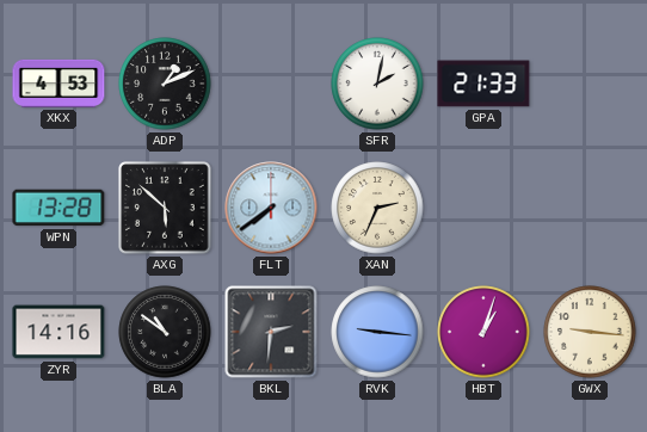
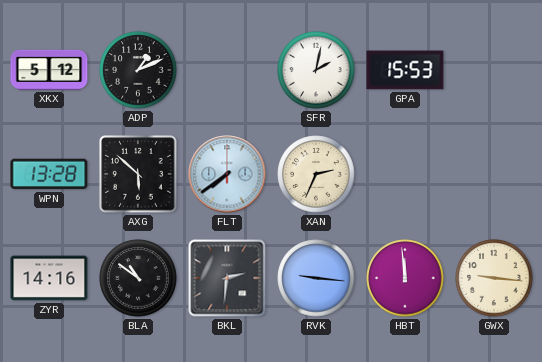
XKX: 4:53 -> 5:12
GPA: 21:33 -> 15:53
HBT: 1:03 -> 11:59
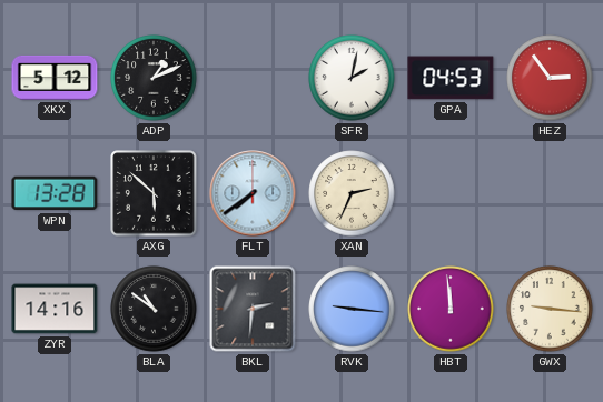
GPA: 15:53 -> 04:53
HEZ: none -> 2:54
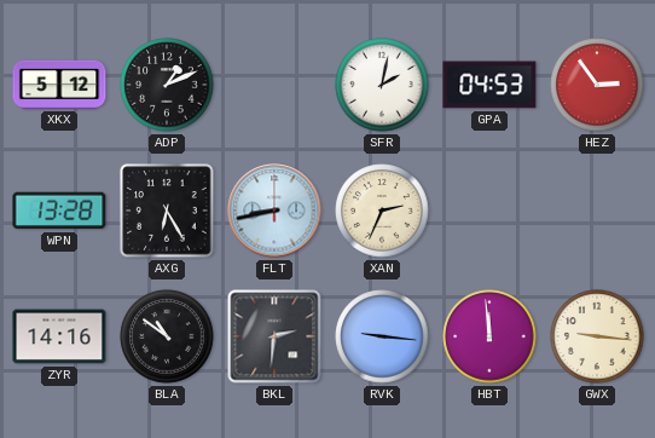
AXG: 5:52 -> 6:25
FLT: 7:39 -> 8:43
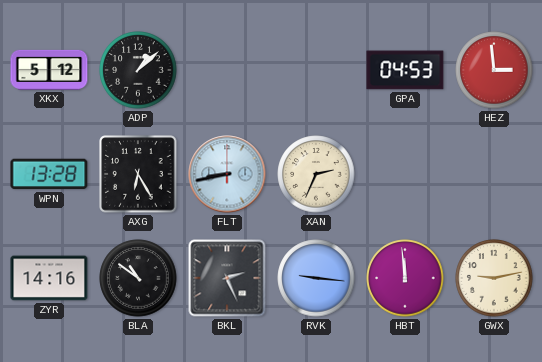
ADP: 1:11 -> 1:08
SFR: 2:02 -> none
HEZ: 2:54 -> 2:59
BKL: 2:31 -> 2:26
GWX: 9:16 -> 9:13
